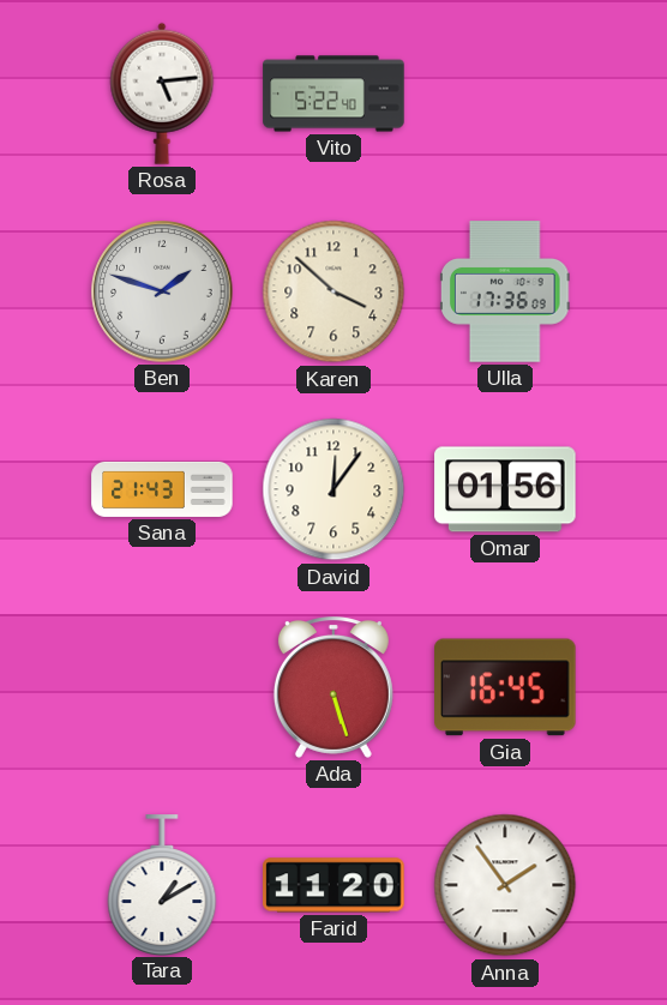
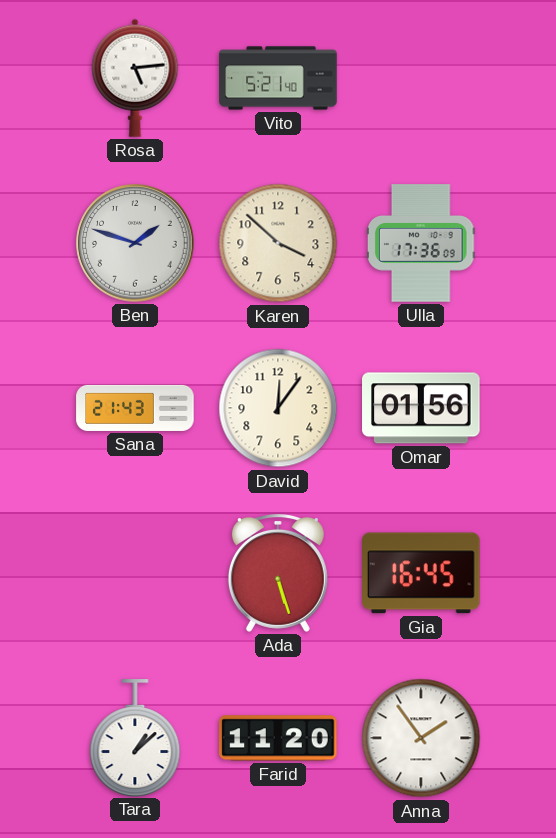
Vito: 5:22 -> 5:21
Tara: 1:10 -> 1:08
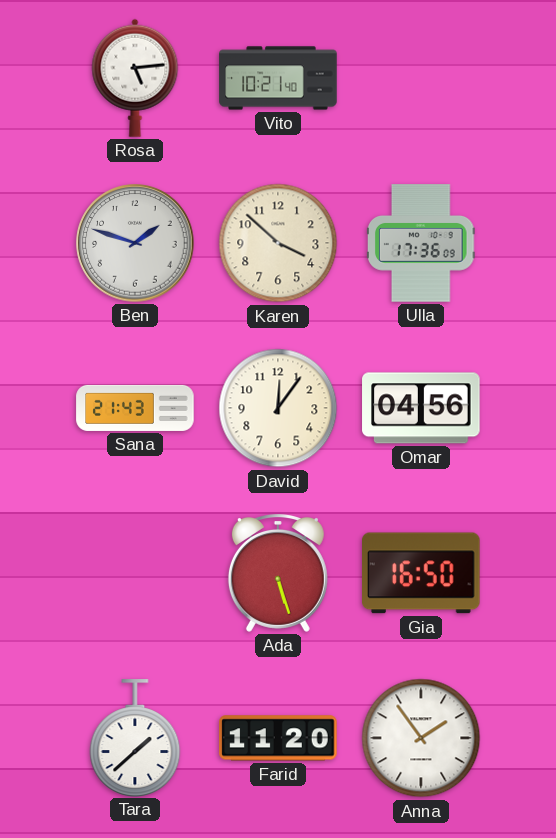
Vito: 5:21 -> 10:21
Omar: 01:56 -> 04:56
Gia: 16:45 -> 16:50
Tara: 1:08 -> 1:38
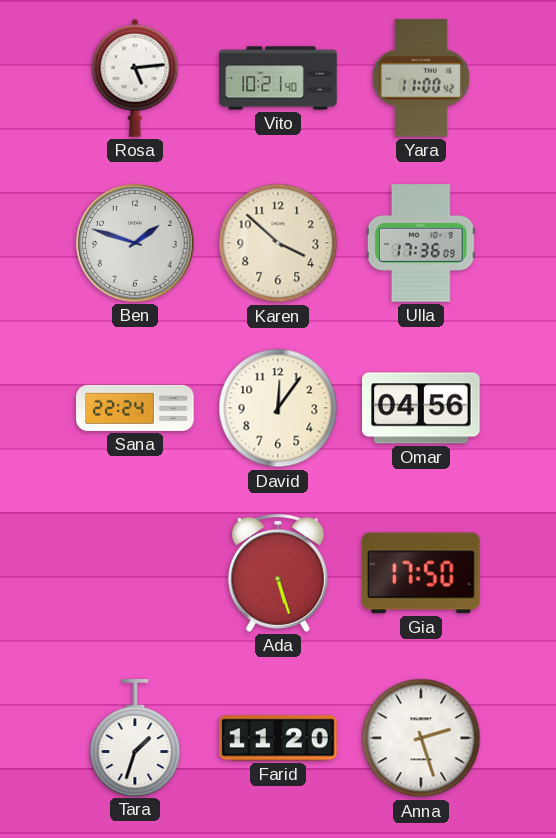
Yara: none -> 11:00
Sana: 21:43 -> 22:24
Gia: 16:50 -> 17:50
Tara: 1:38 -> 1:33
Anna: 1:54 -> 2:27
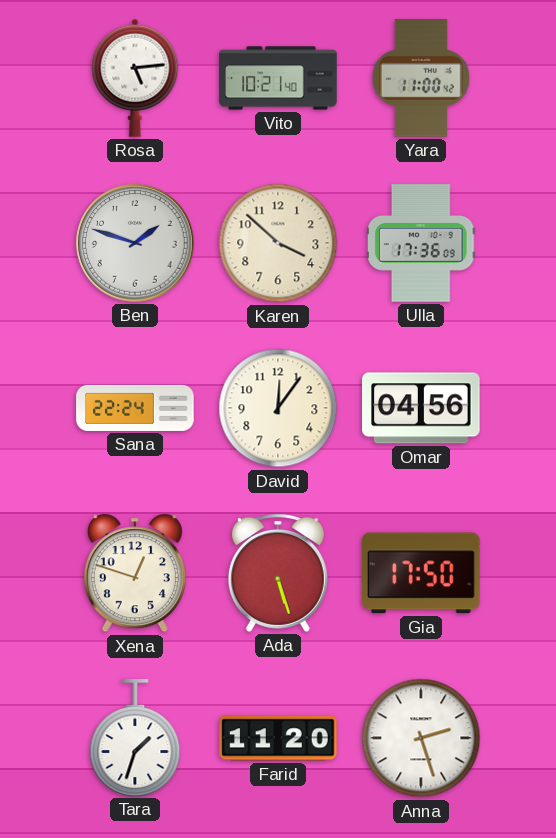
Xena: none -> 12:48
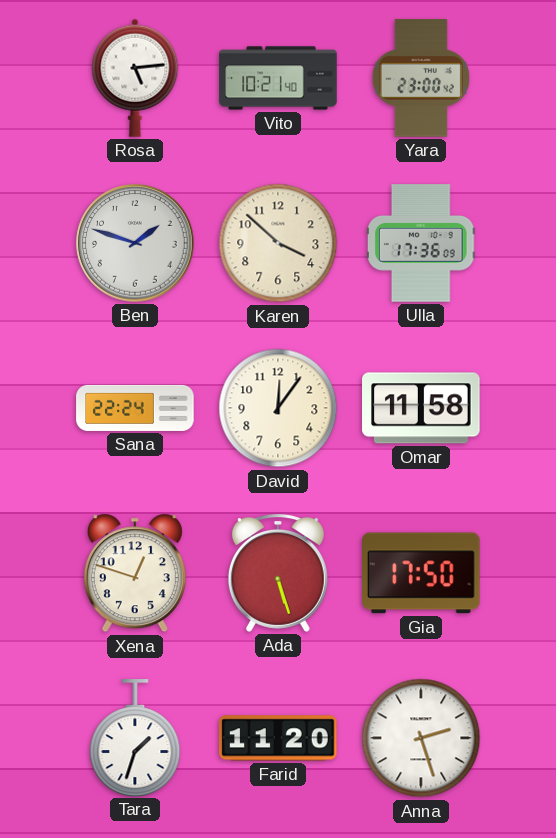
Yara: 11:00 -> 23:00
Omar: 04:56 -> 11:58
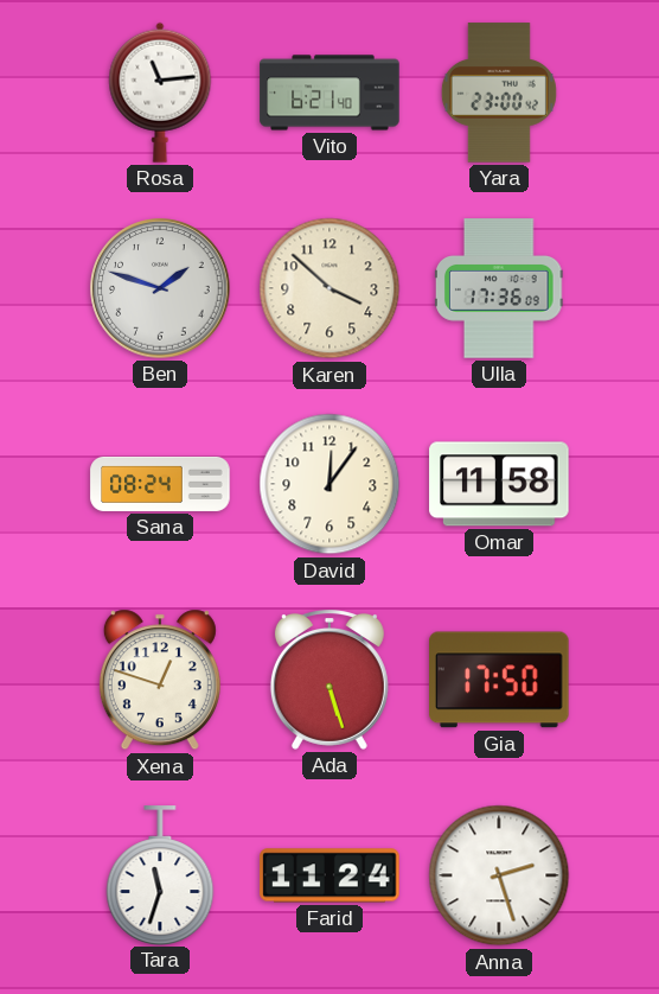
Rosa: 5:14 -> 11:14
Vito: 10:21 -> 6:21
Sana: 22:24 -> 08:24
Tara: 1:33 -> 11:33
Farid: 11:20 -> 11:24
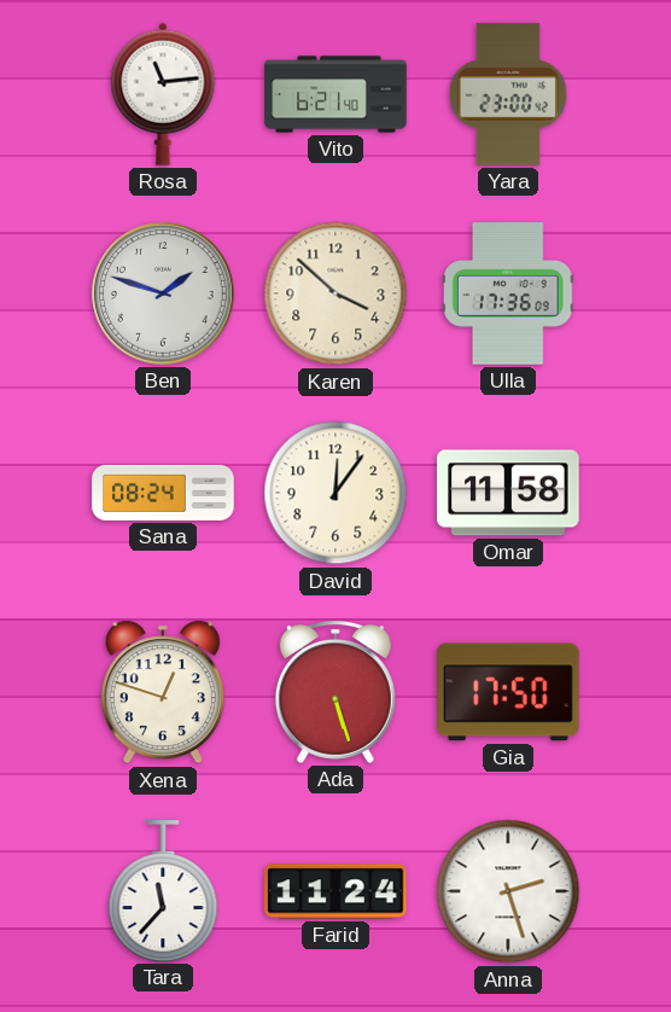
Tara: 11:33 -> 11:37
